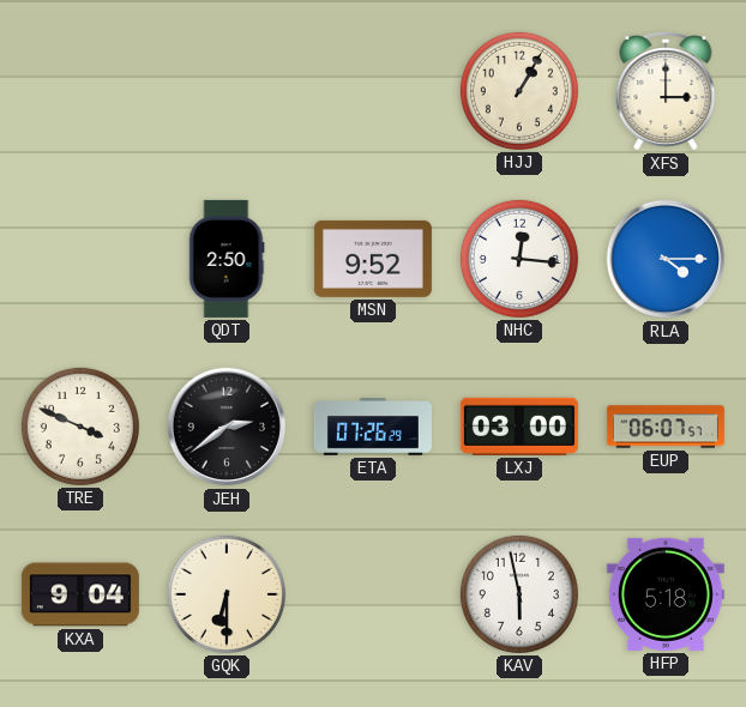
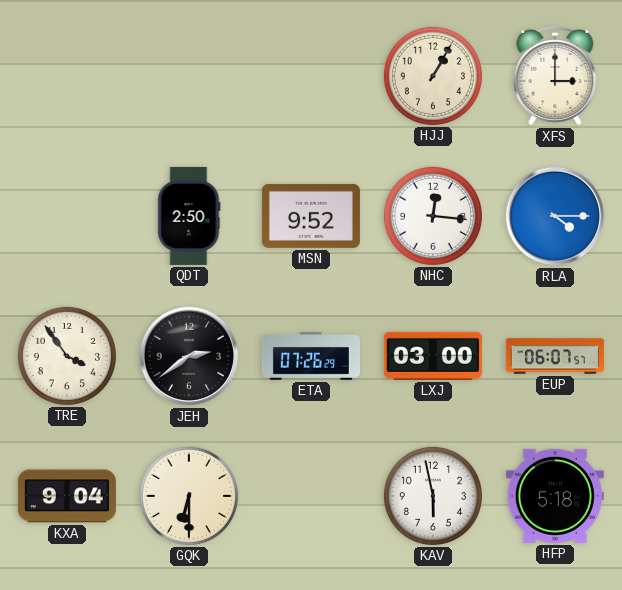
TRE: 3:49 -> 3:54
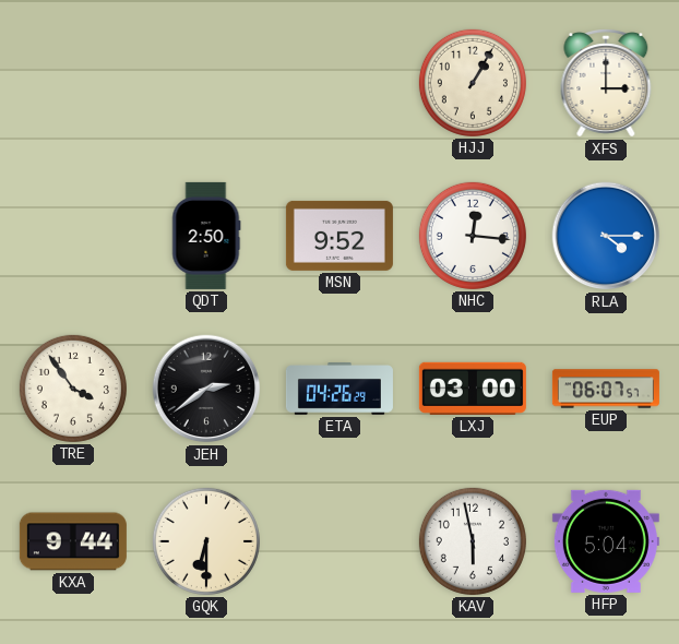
ETA: 07:26 -> 04:26
KXA: 9:04 -> 9:44
HFP: 5:18 -> 5:04
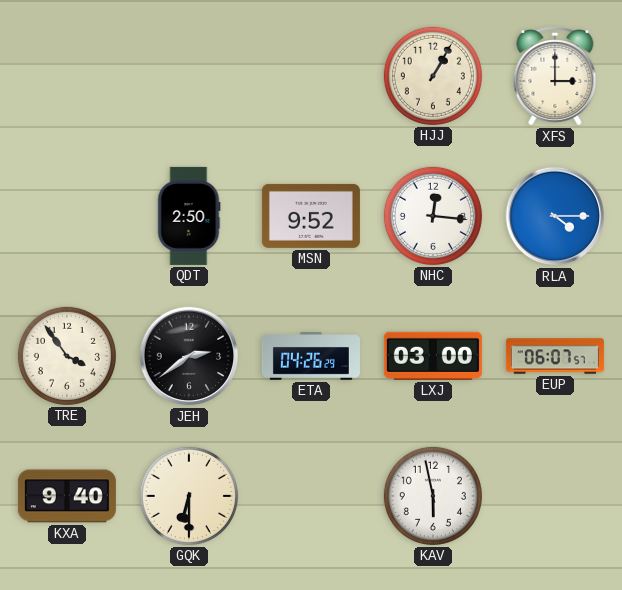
KXA: 9:44 -> 9:40
HFP: 5:04 -> none
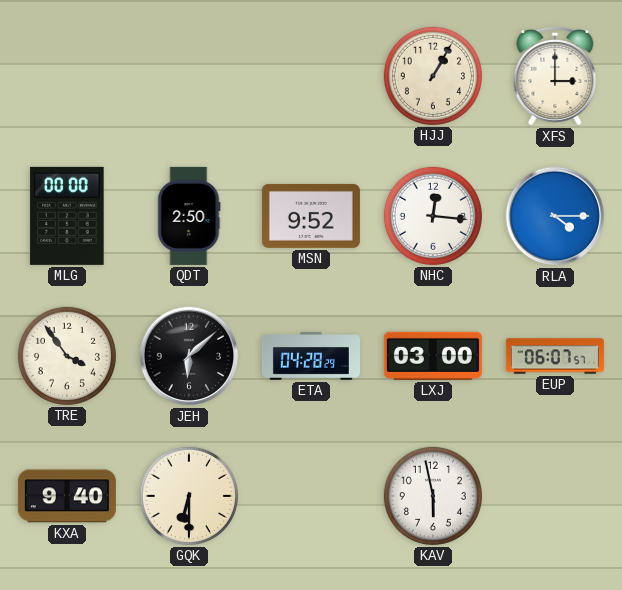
MLG: none -> 00:00
JEH: 2:39 -> 6:08
ETA: 04:26 -> 04:28
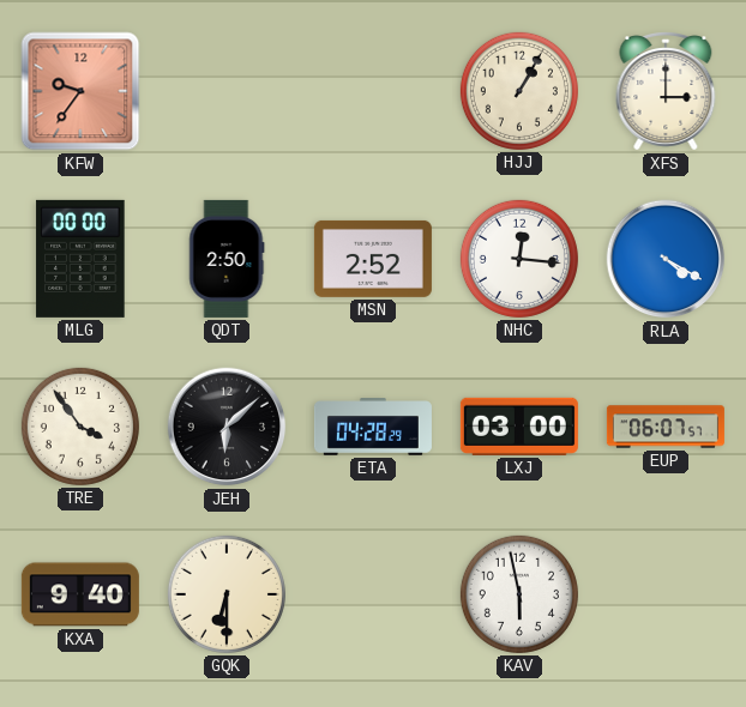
KFW: none -> 9:36
MSN: 9:52 -> 2:52
RLA: 4:15 -> 4:20
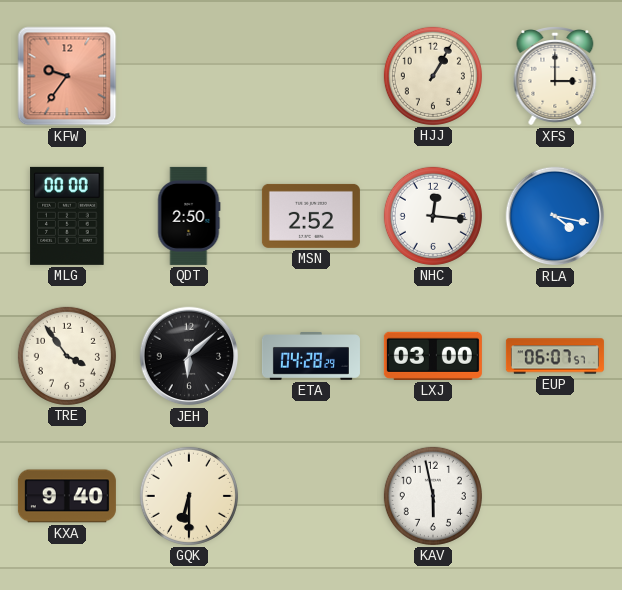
RLA: 4:20 -> 4:17
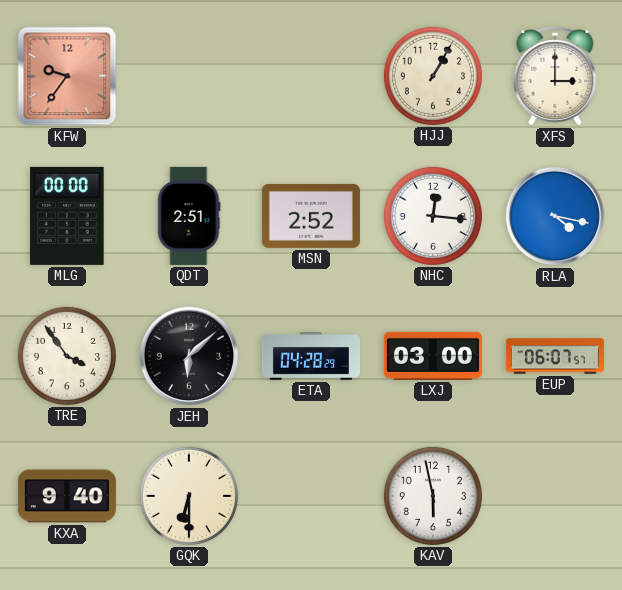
QDT: 2:50 -> 2:51
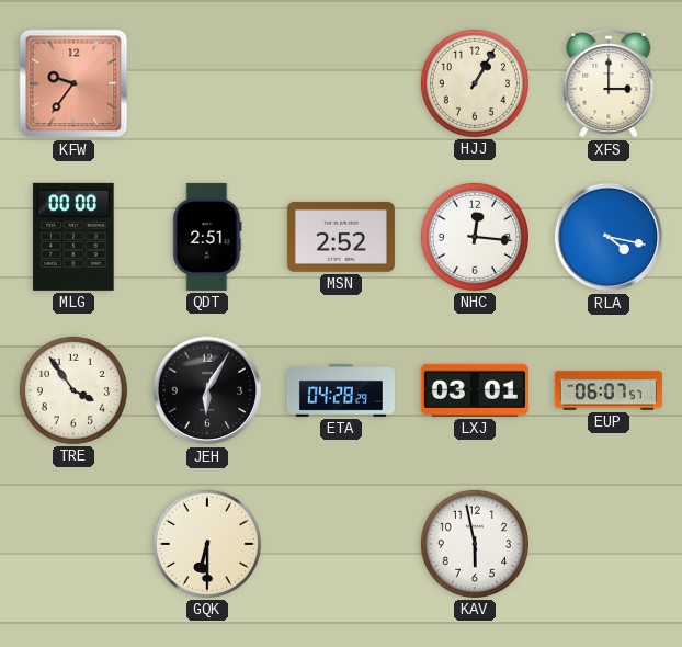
JEH: 6:08 -> 6:05
LXJ: 03:00 -> 03:01
KXA: 9:40 -> none
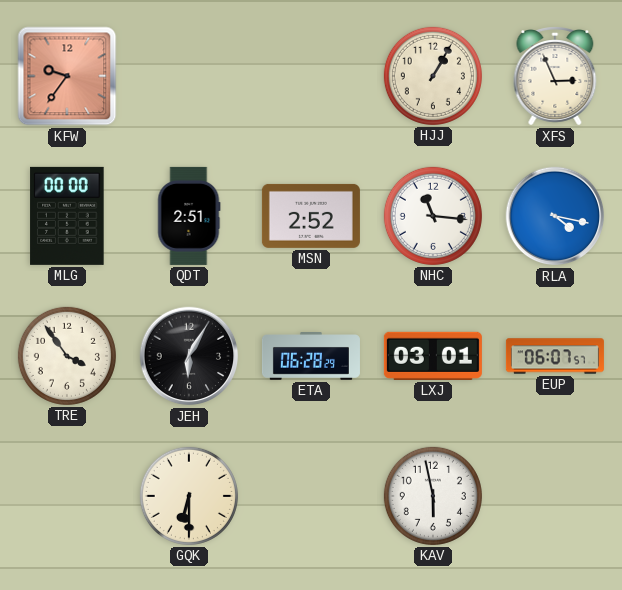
XFS: 3:00 -> 2:56
NHC: 12:16 -> 11:16
ETA: 04:28 -> 06:28
